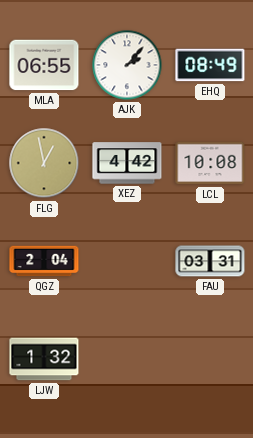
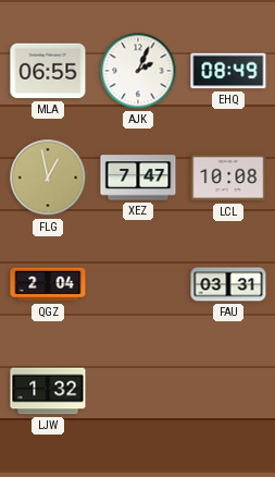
AJK: 2:07 -> 2:04
XEZ: 4:42 -> 7:47
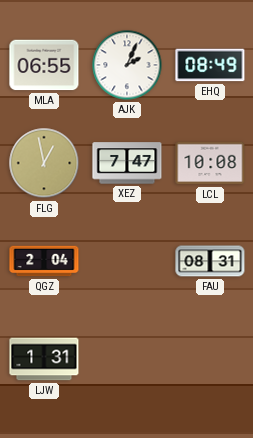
FAU: 03:31 -> 08:31
LJW: 1:32 -> 1:31
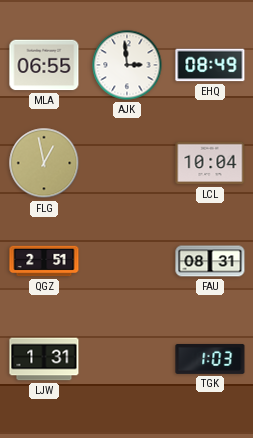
AJK: 2:04 -> 2:59
XEZ: 7:47 -> none
LCL: 10:08 -> 10:04
QGZ: 2:04 -> 2:51
TGK: none -> 1:03
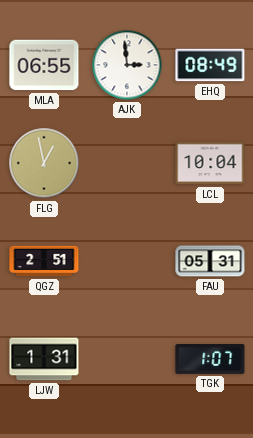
FAU: 08:31 -> 05:31
TGK: 1:03 -> 1:07
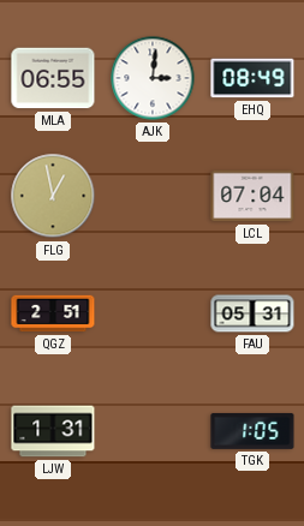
AJK: 2:59 -> 3:01
LCL: 10:04 -> 07:04
TGK: 1:07 -> 1:05
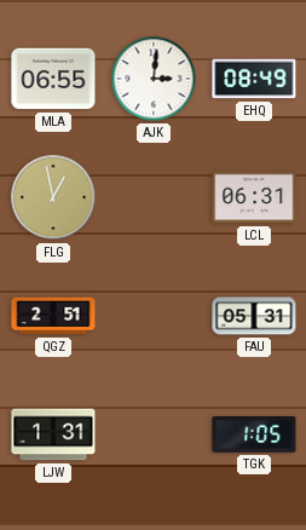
LCL: 07:04 -> 06:31
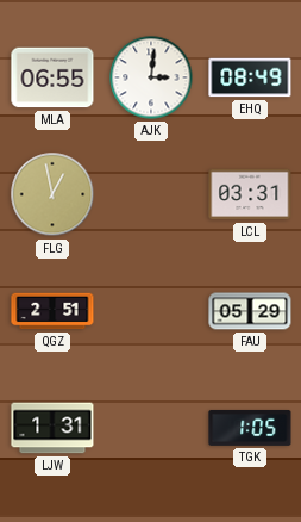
LCL: 06:31 -> 03:31
FAU: 05:31 -> 05:29
